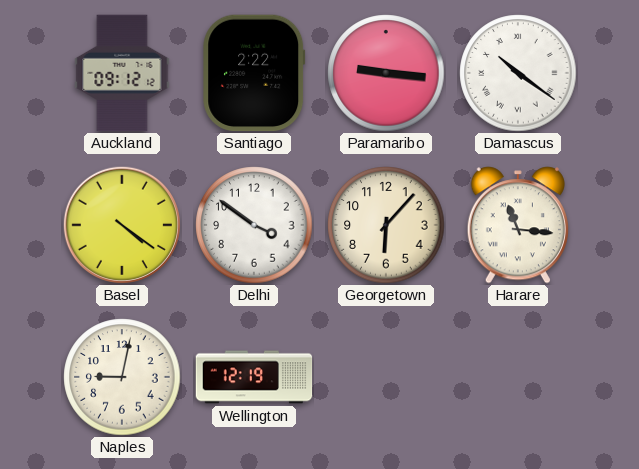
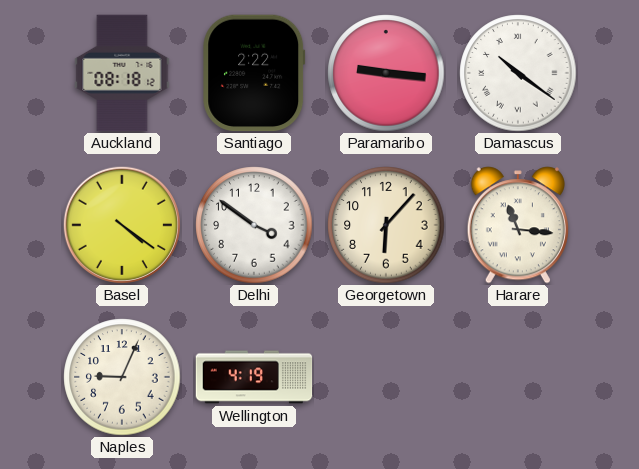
Auckland: 09:12 -> 08:18
Naples: 9:02 -> 9:04
Wellington: 12:19 -> 4:19
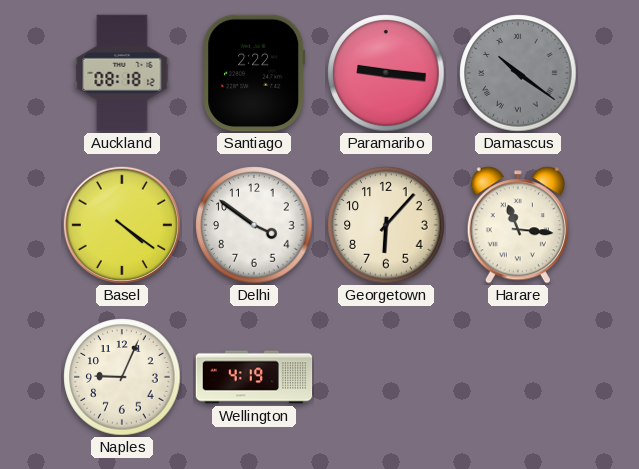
Damascus dial: white -> grey
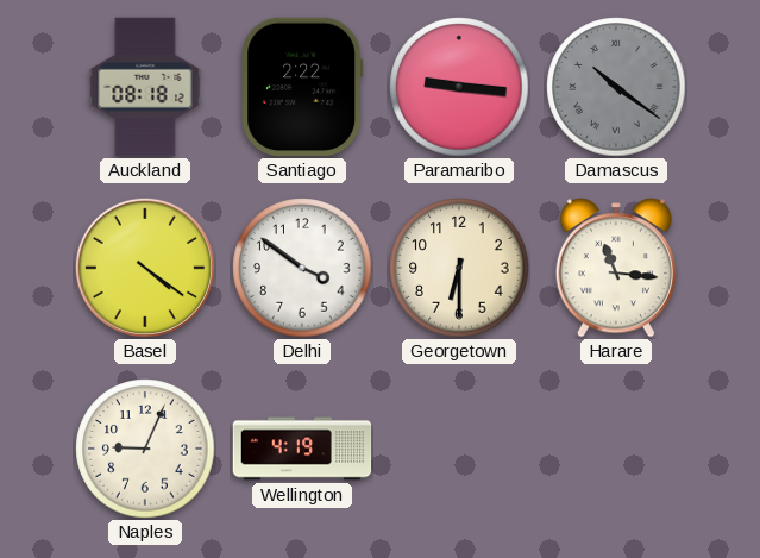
Georgetown: 6:07 -> 6:30
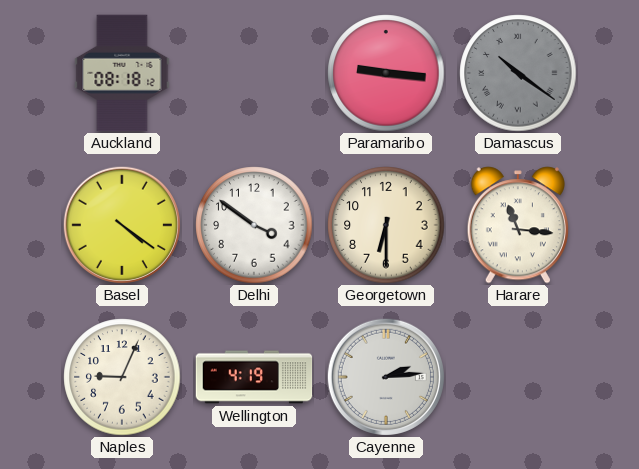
Santiago: 2:22 -> none
Cayenne: none -> 2:14
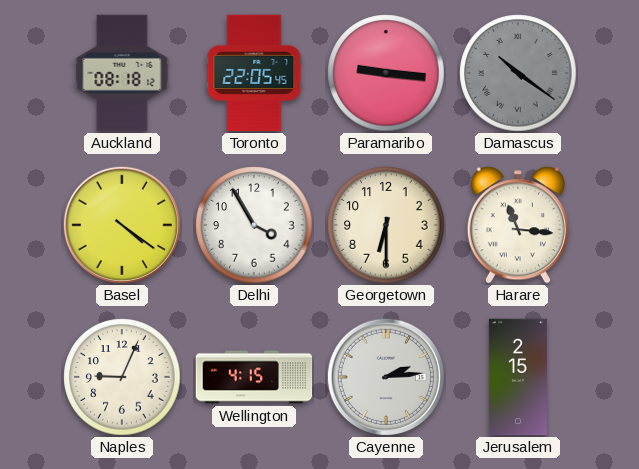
Toronto: none -> 22:05
Delhi: 3:51 -> 3:55
Wellington: 4:19 -> 4:15
Jerusalem: none -> 2:15
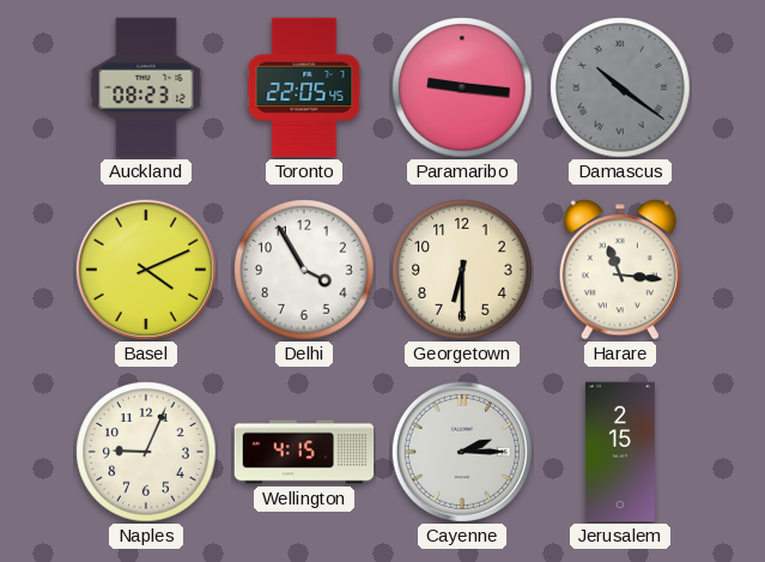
Auckland: 08:18 -> 08:23
Basel: 4:21 -> 4:11
Cayenne: 2:14 -> 2:15
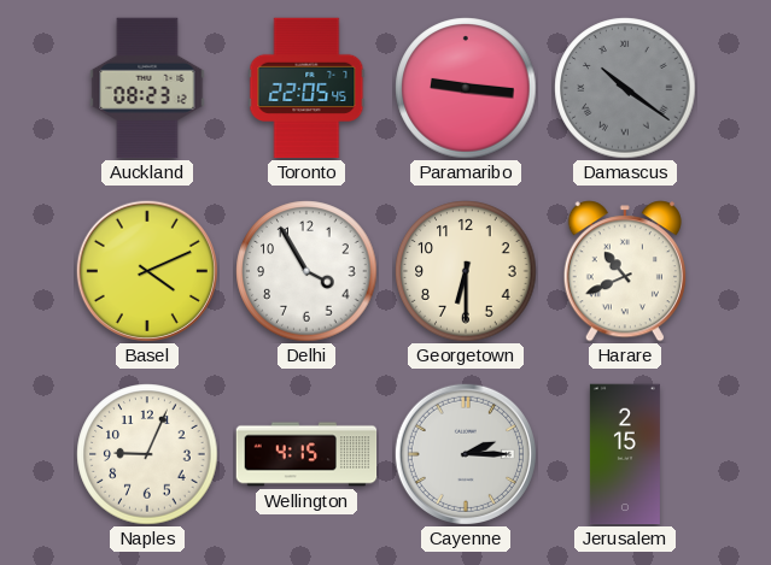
Harare: 11:16 -> 10:41
